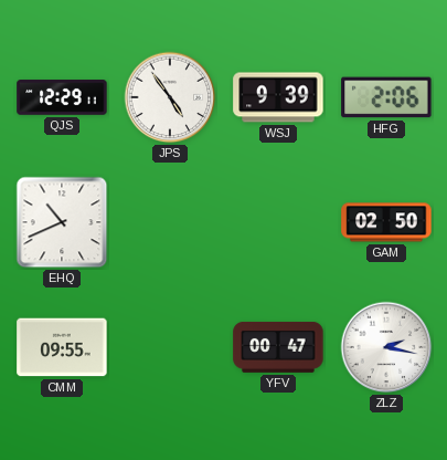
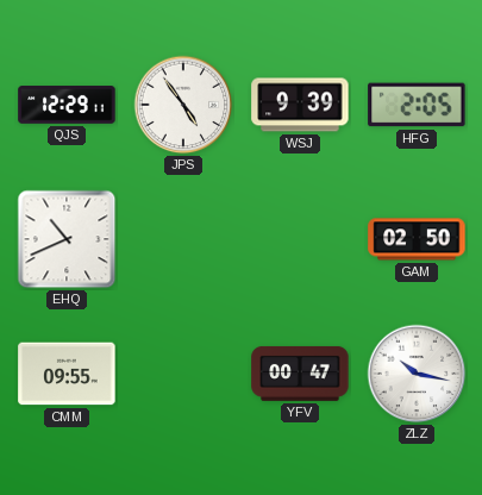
HFG: 2:06 -> 2:05
ZLZ: 2:17 -> 10:17
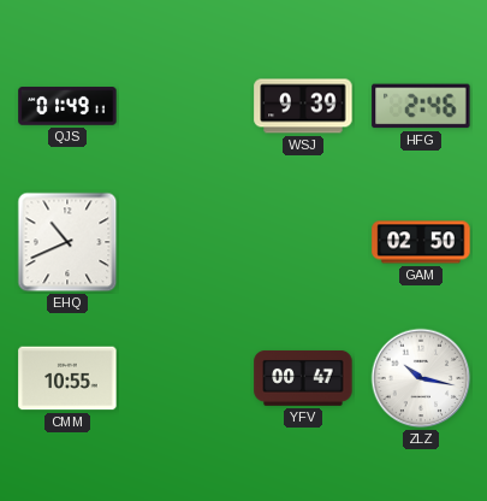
QJS: 12:29 -> 01:49
JPS: 4:54 -> none
HFG: 2:05 -> 2:46
CMM: 09:55 -> 10:55
